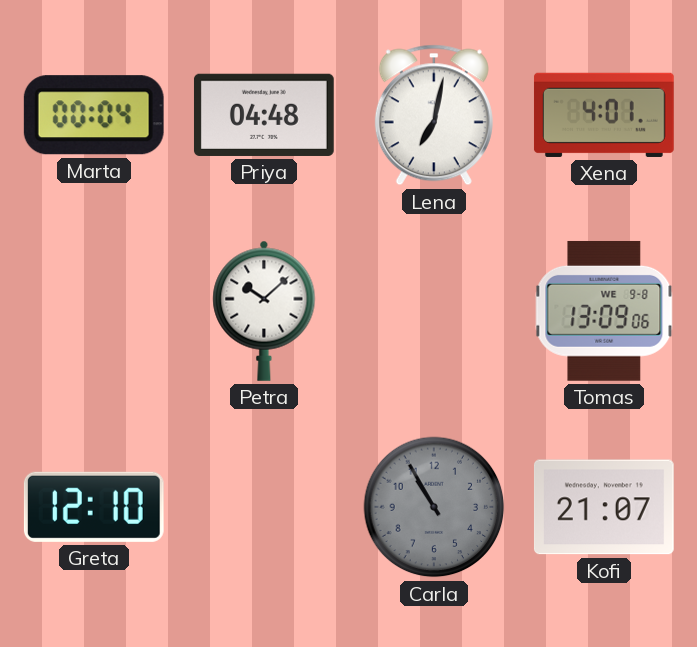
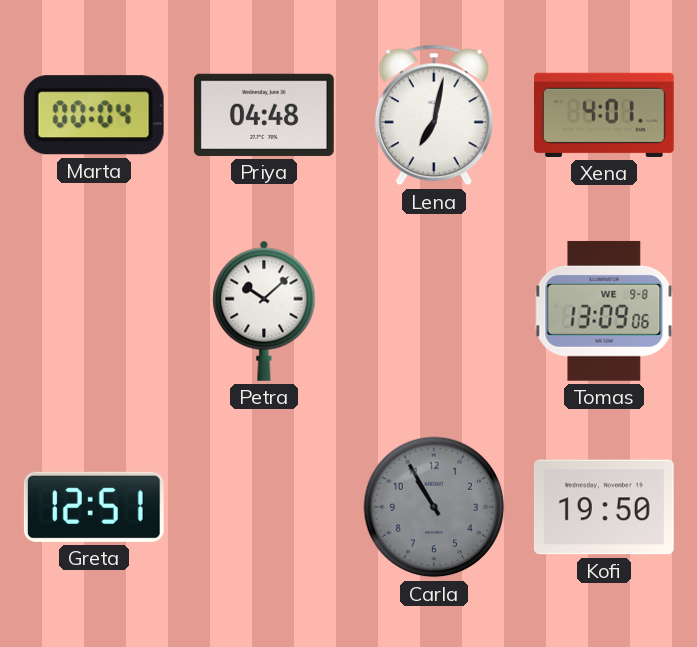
Greta: 12:10 -> 12:51
Kofi: 21:07 -> 19:50
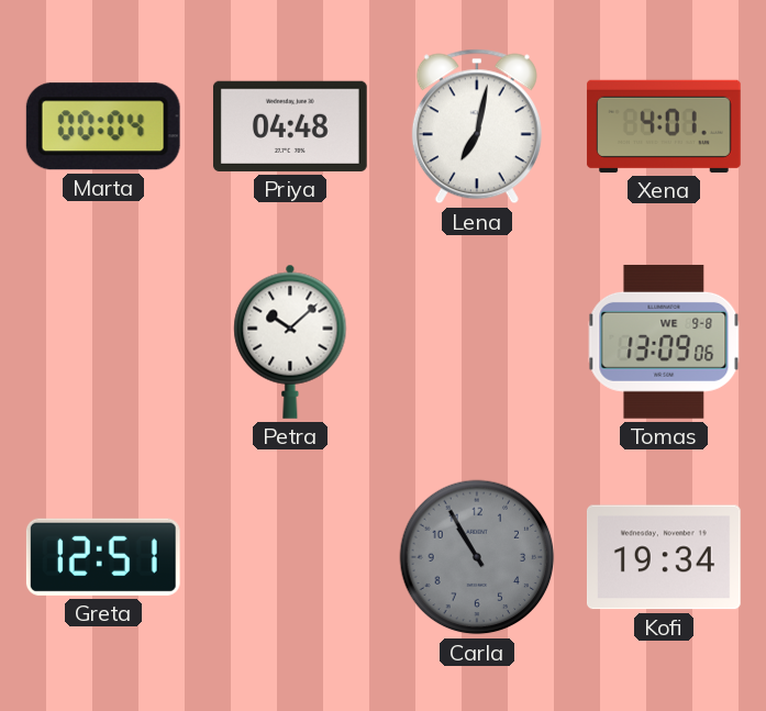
Kofi: 19:50 -> 19:34
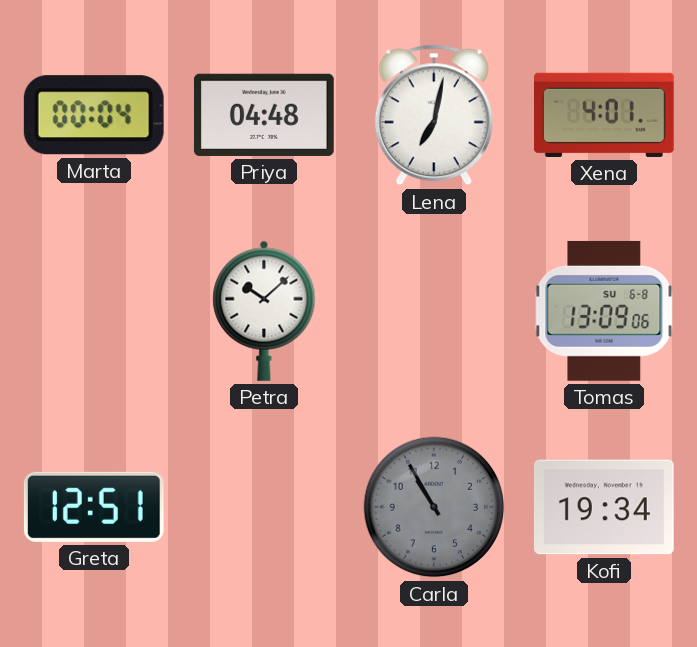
Tomas date: WE 9-8 -> SU 6-8
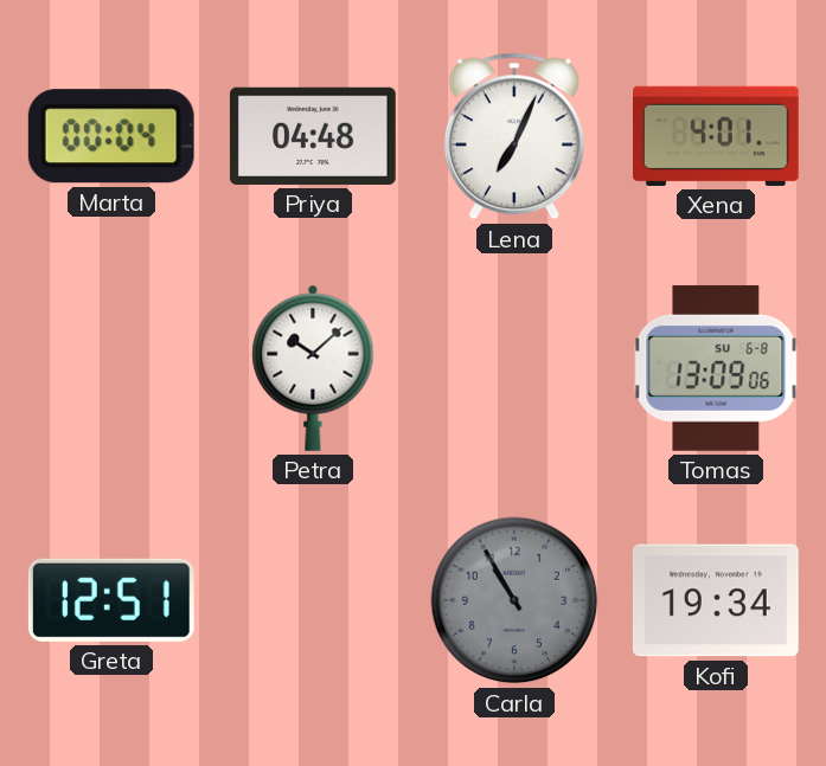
Lena: 7:02 -> 7:04
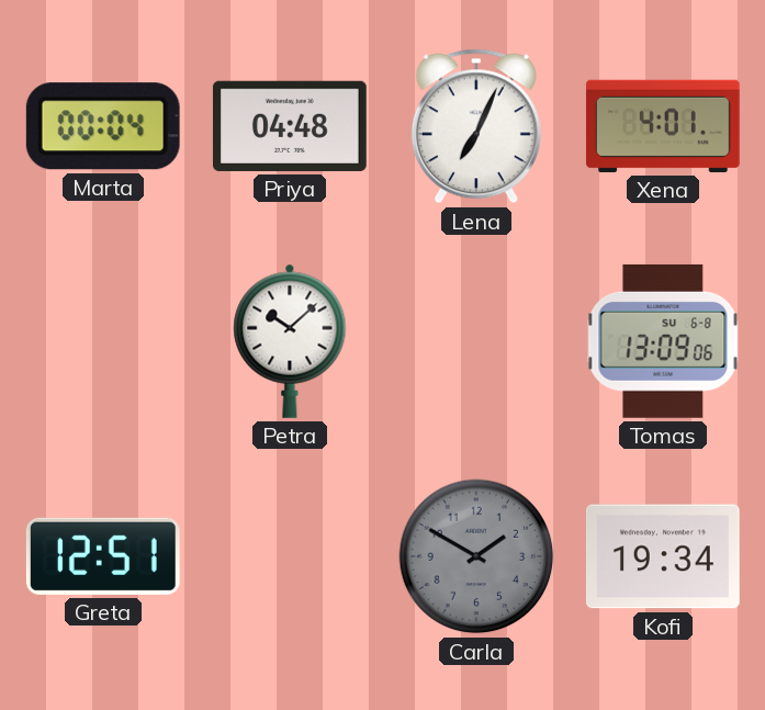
Carla: 10:55 -> 1:50
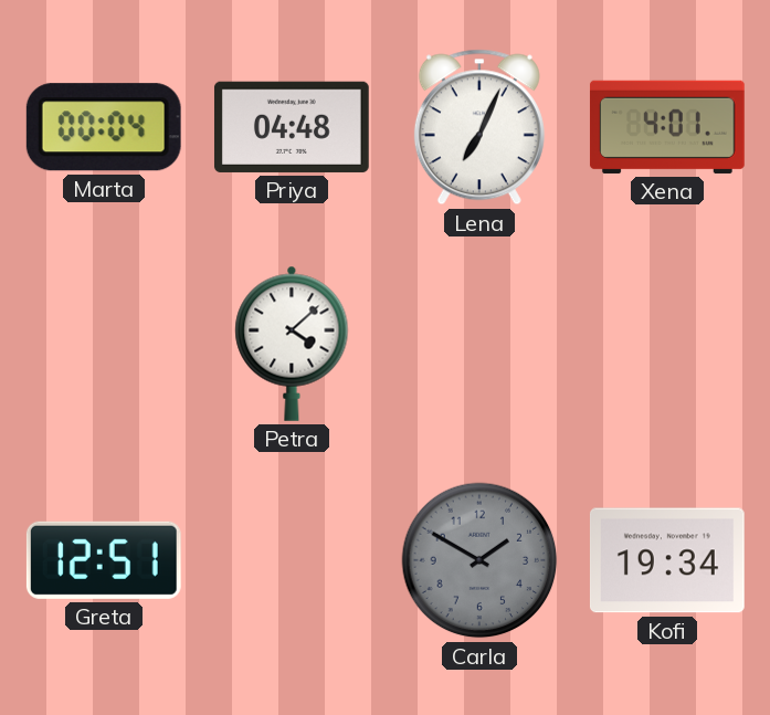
Petra: 10:08 -> 4:08
Tomas: 13:09 -> none
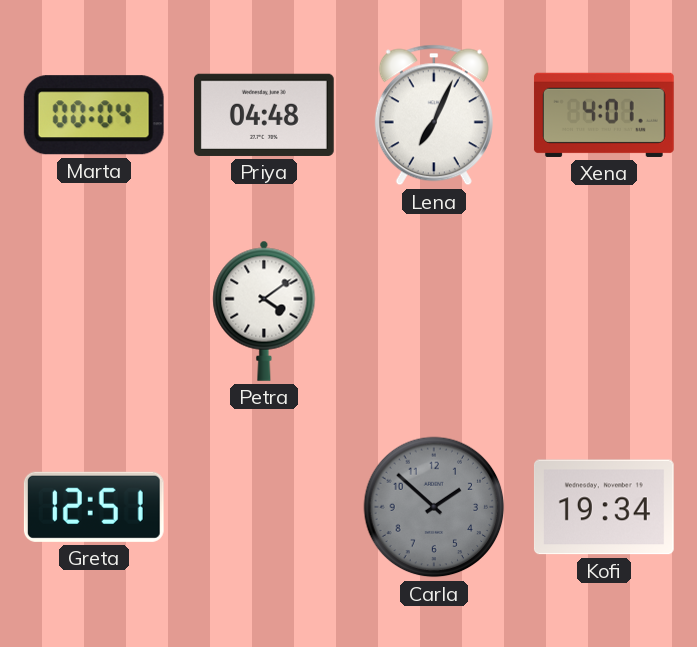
Petra: 4:08 -> 4:09
Carla: 1:50 -> 1:52
